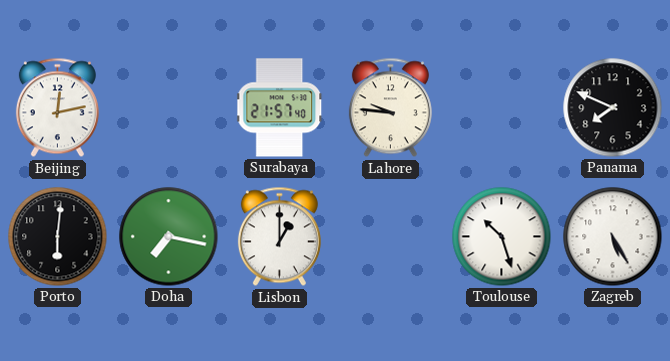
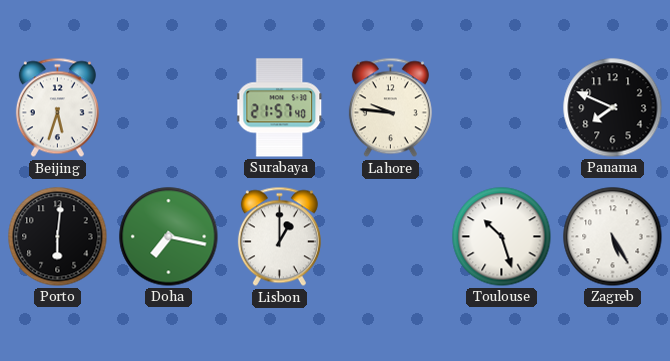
Beijing: 12:13 -> 5:33
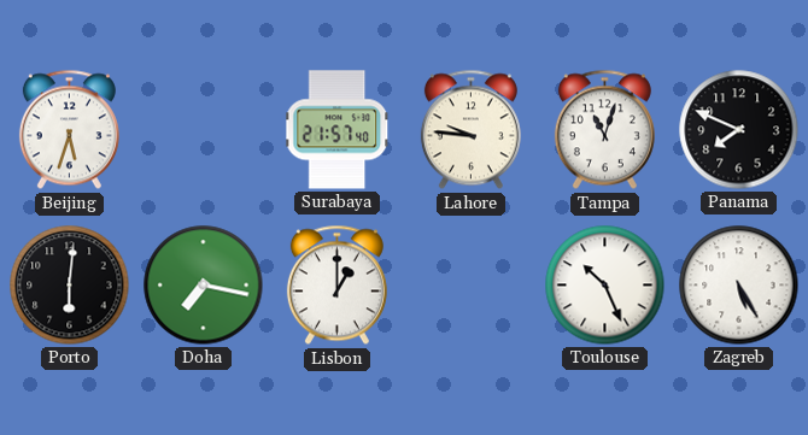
Tampa: none -> 11:03
Toulouse: 10:27 -> 10:26
